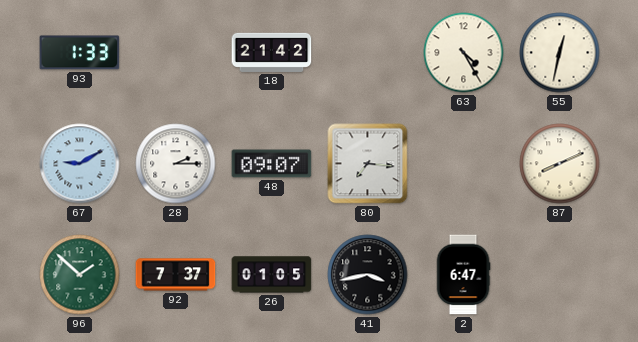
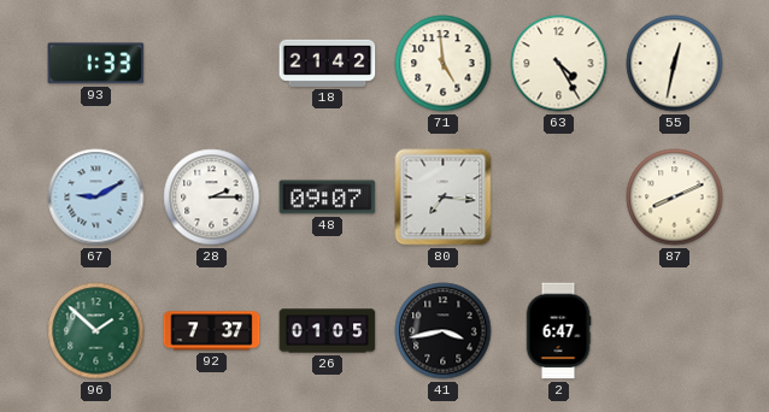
71: none -> 4:59
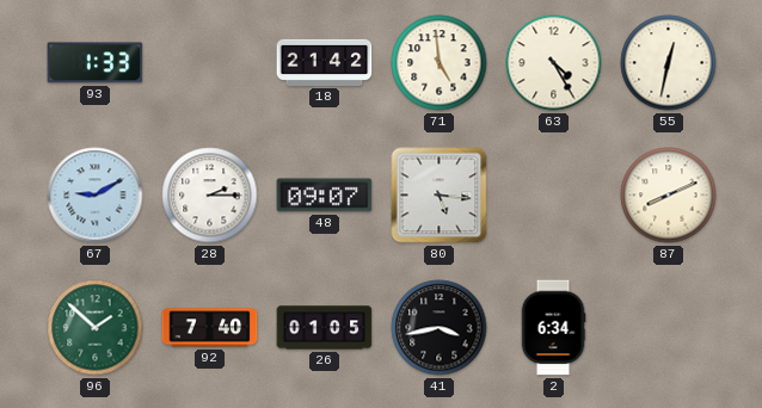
80: 7:16 -> 5:16
92: 7:37 -> 7:40
2: 6:47 -> 6:34
